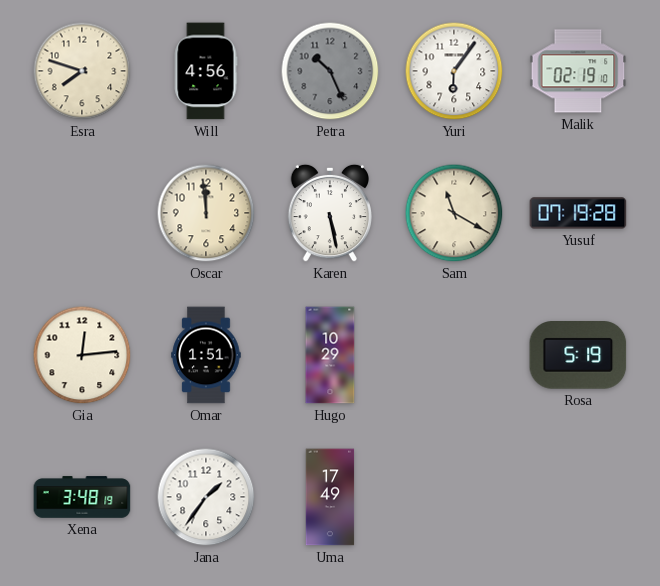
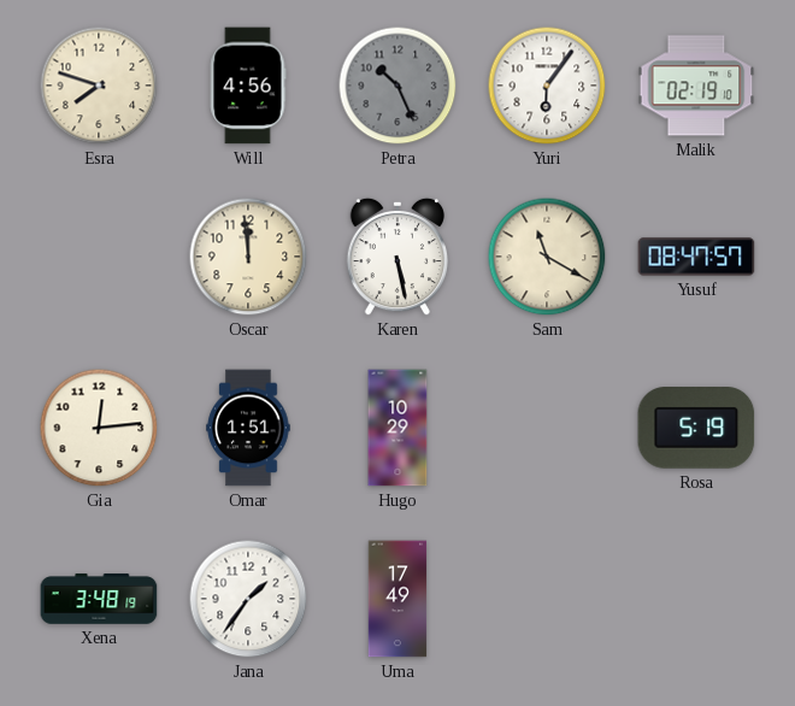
Yusuf: 07:19 -> 08:47
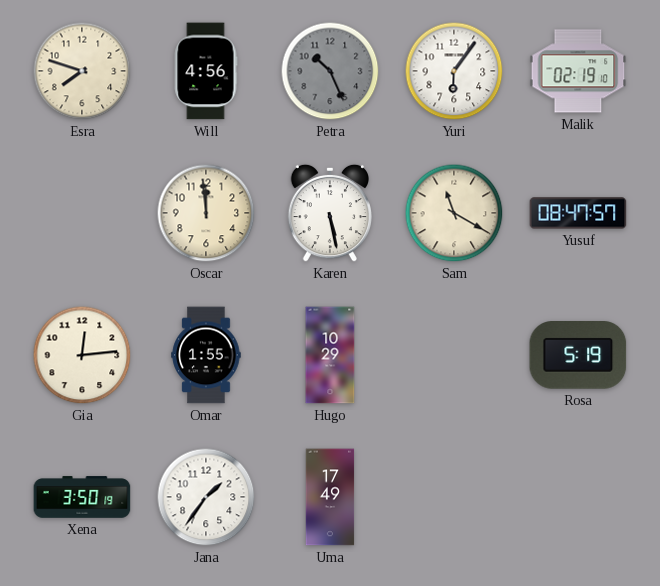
Omar: 1:51 -> 1:55
Xena: 3:48 -> 3:50
